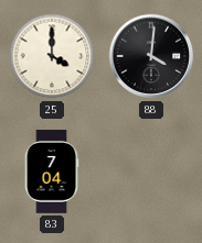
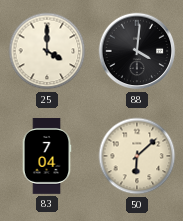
50: none -> 6:08
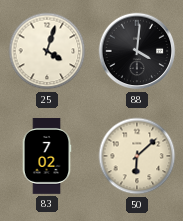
25: 4:00 -> 4:03
83: 7:04 -> 7:02
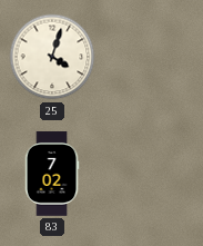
88: 4:01 -> none
50: 6:08 -> none
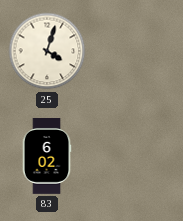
83: 7:02 -> 6:02
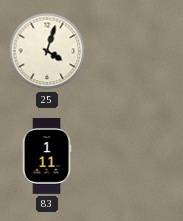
83: 6:02 -> 1:11
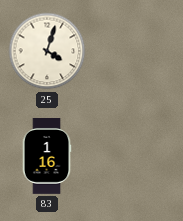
83: 1:11 -> 1:16
